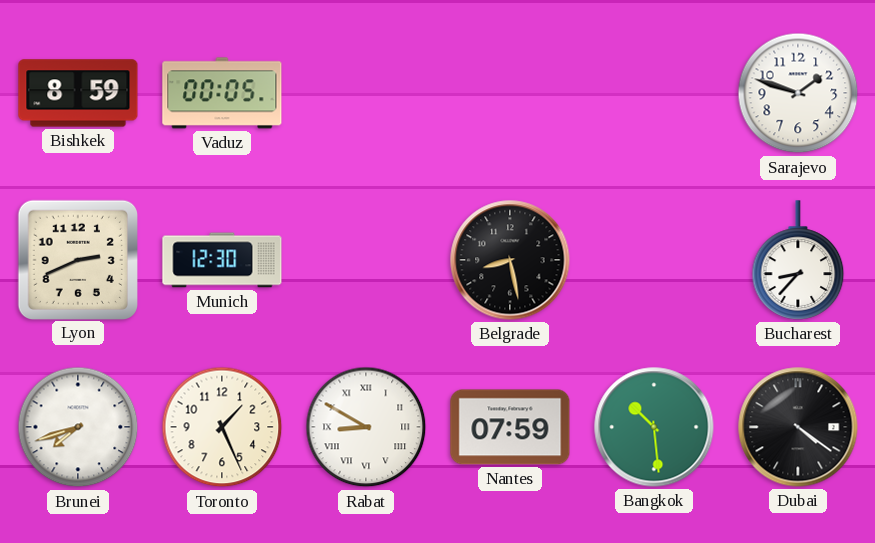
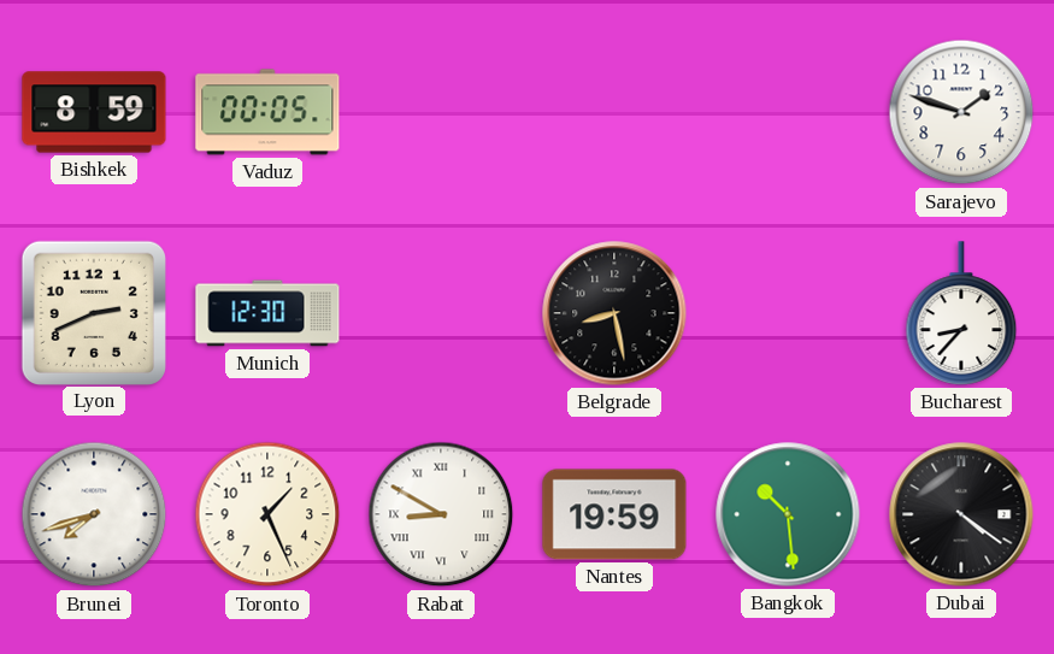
Nantes: 07:59 -> 19:59
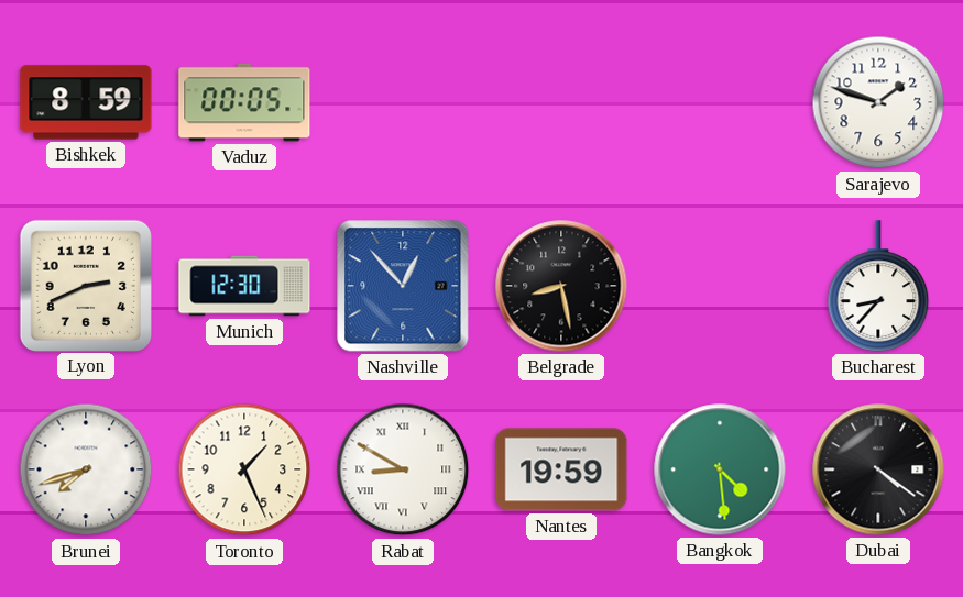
Nashville: none -> 12:53
Bangkok: 10:29 -> 4:29
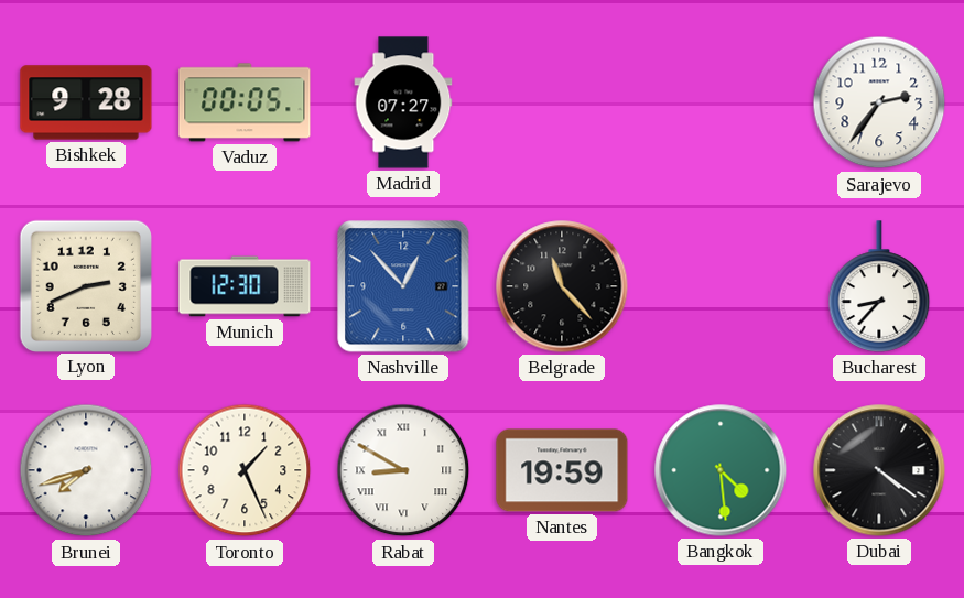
Bishkek: 8:59 -> 9:28
Madrid: none -> 07:27
Sarajevo: 1:48 -> 2:36
Belgrade: 8:28 -> 11:23
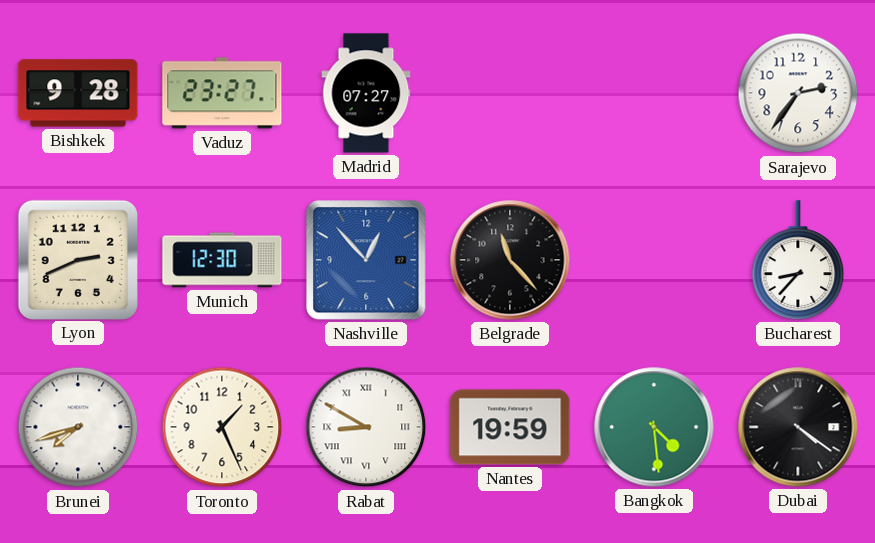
Vaduz: 00:05 -> 23:27
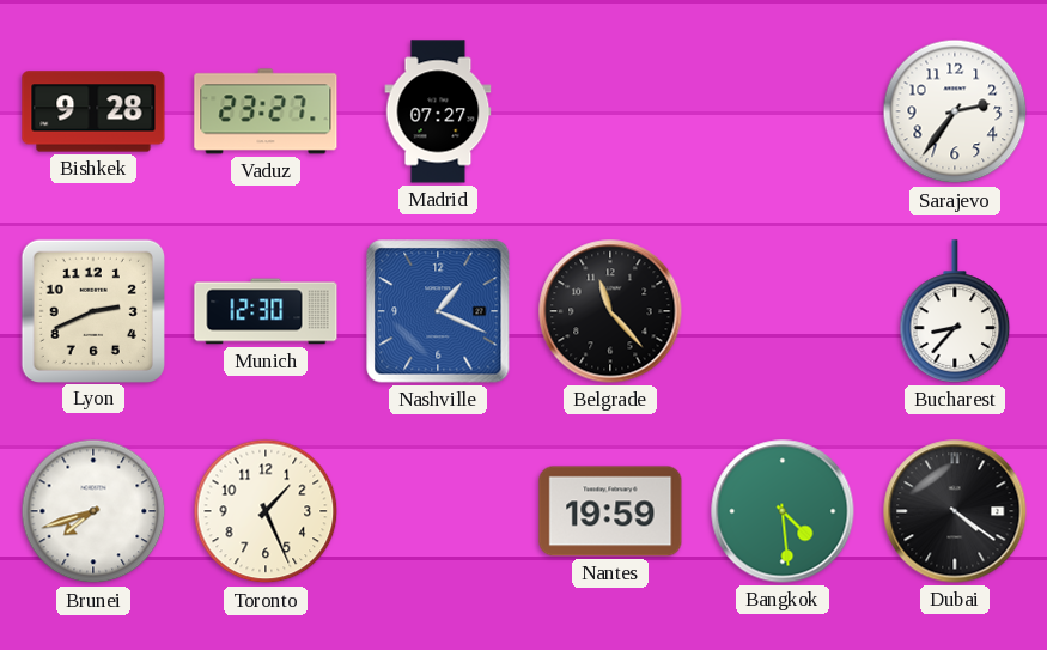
Nashville: 12:53 -> 1:19
Rabat: 8:50 -> none
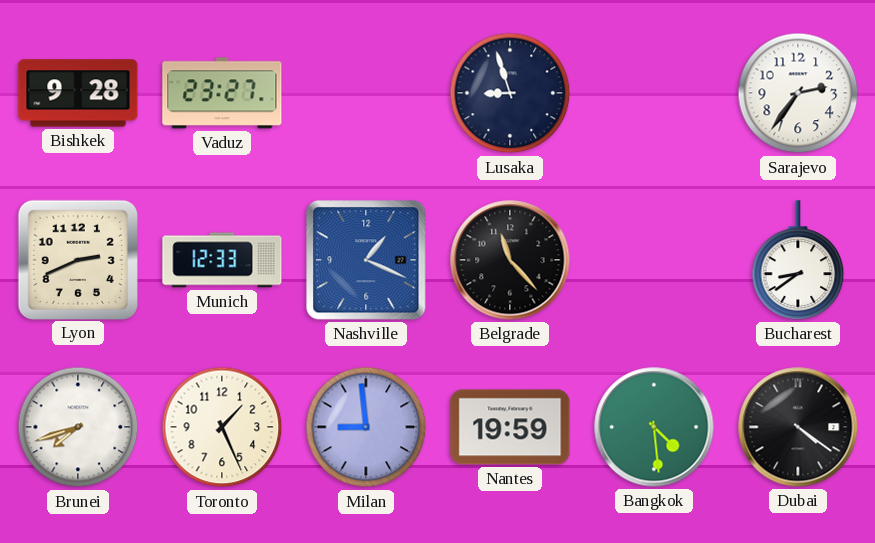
Madrid: 07:27 -> none
Lusaka: none -> 8:57
Munich: 12:30 -> 12:33
Bucharest: 8:37 -> 8:39
Milan: none -> 8:59
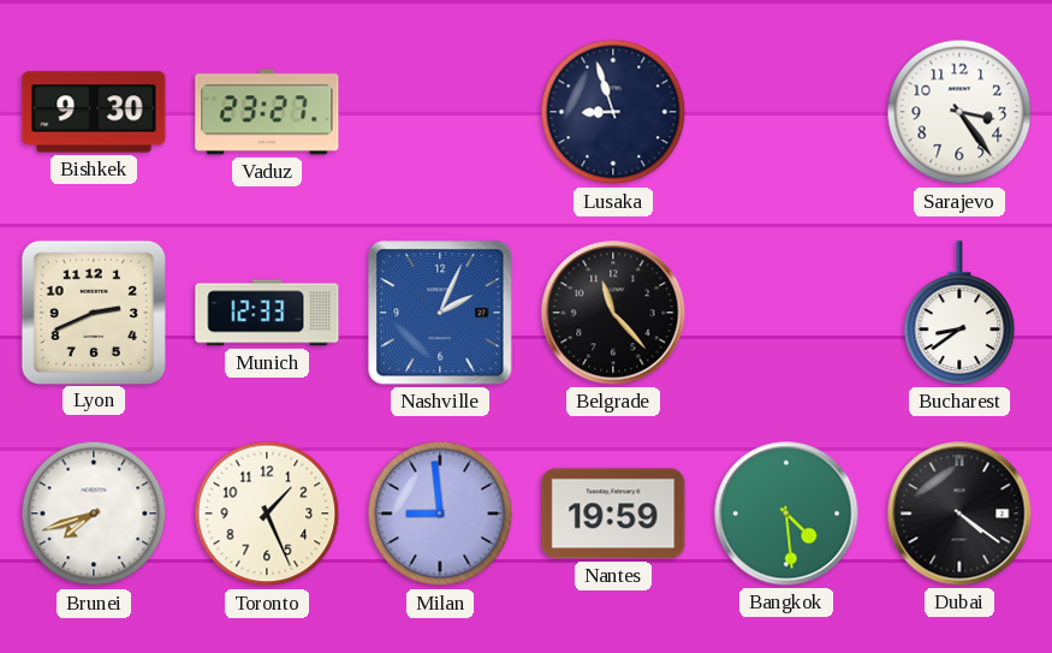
Bishkek: 9:28 -> 9:30
Sarajevo: 2:36 -> 3:24
Nashville: 1:19 -> 2:04
